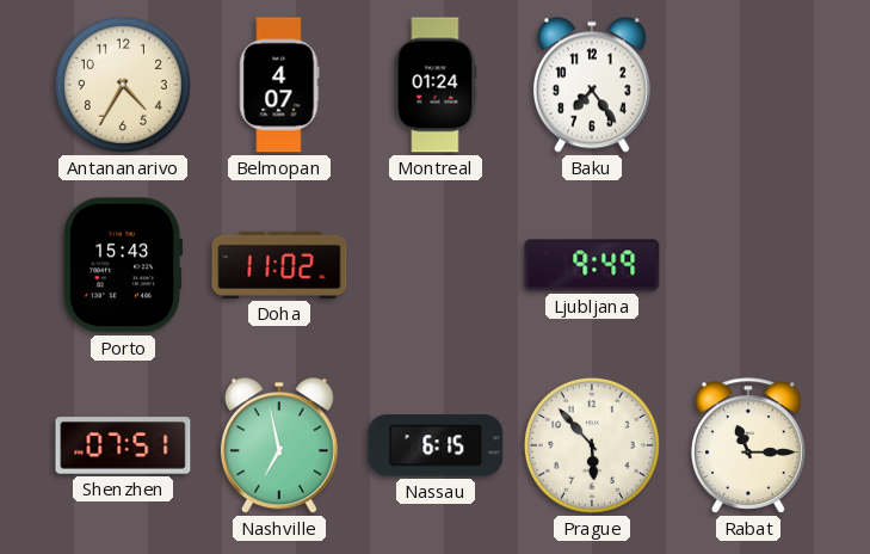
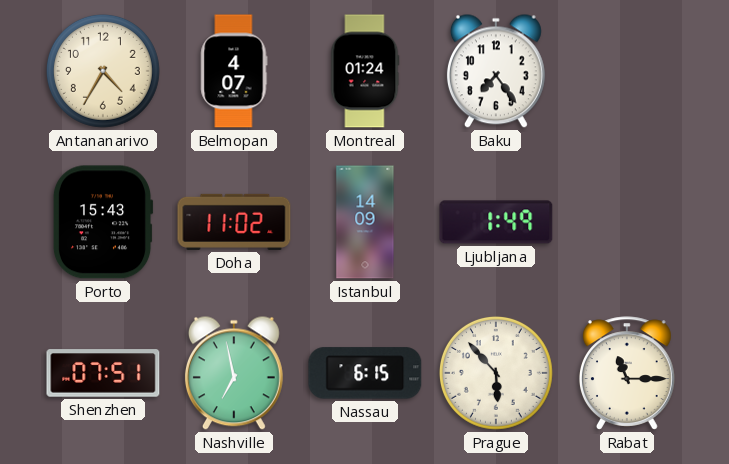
Istanbul: none -> 14:09
Ljubljana: 9:49 -> 1:49
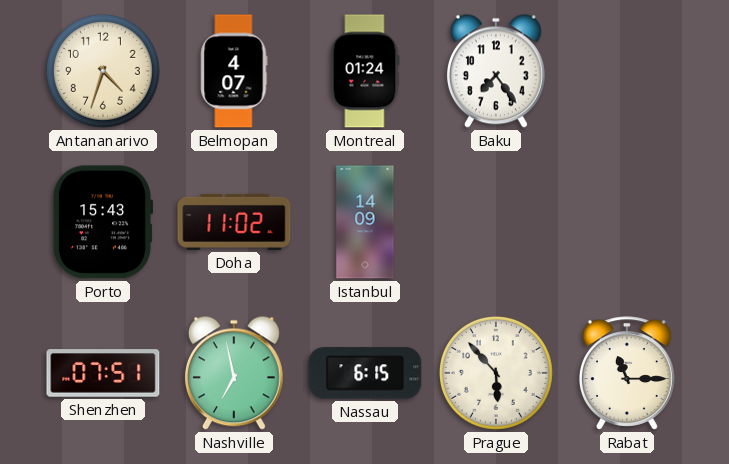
Antananarivo: 4:35 -> 4:33
Ljubljana: 1:49 -> none
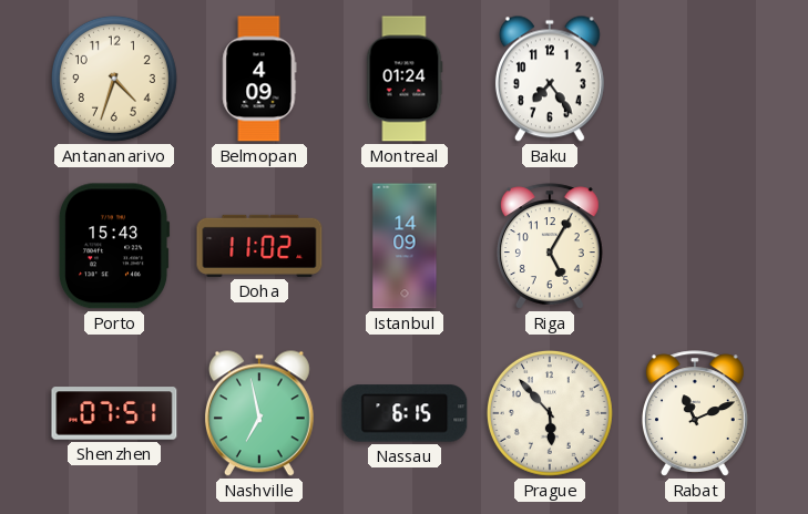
Belmopan: 4:07 -> 4:09
Riga: none -> 5:05
Rabat: 11:15 -> 11:11
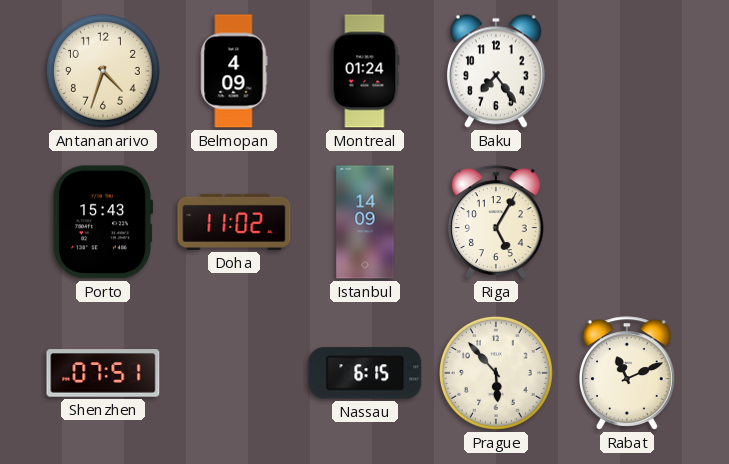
Nashville: 6:58 -> none
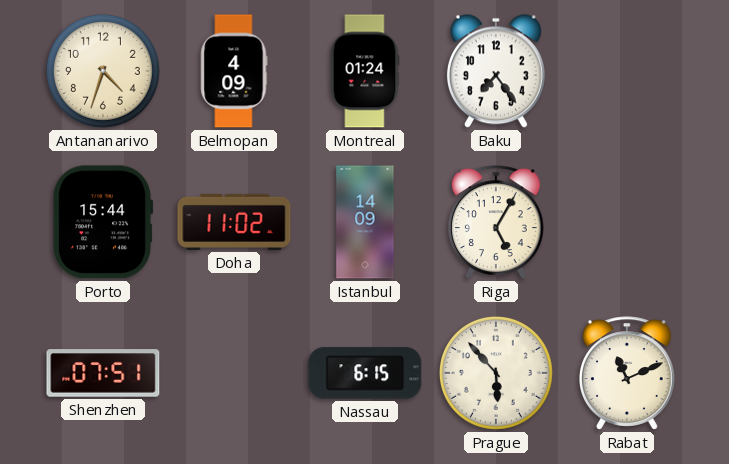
Porto: 15:43 -> 15:44
